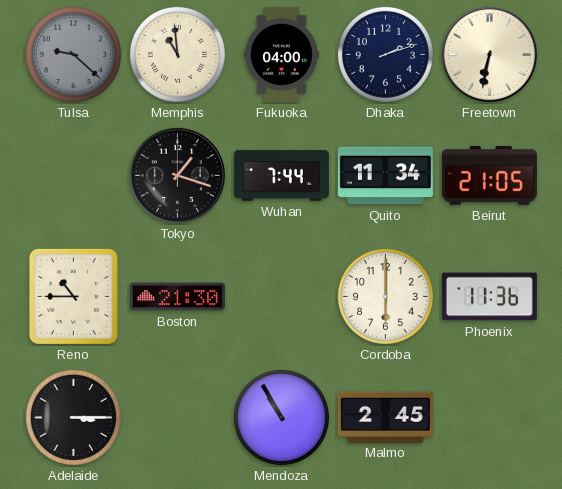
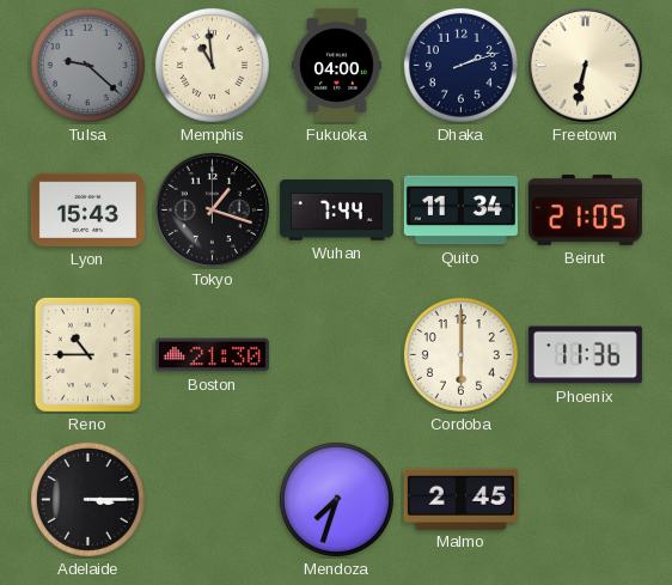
Lyon: none -> 15:43
Mendoza: 10:55 -> 7:33
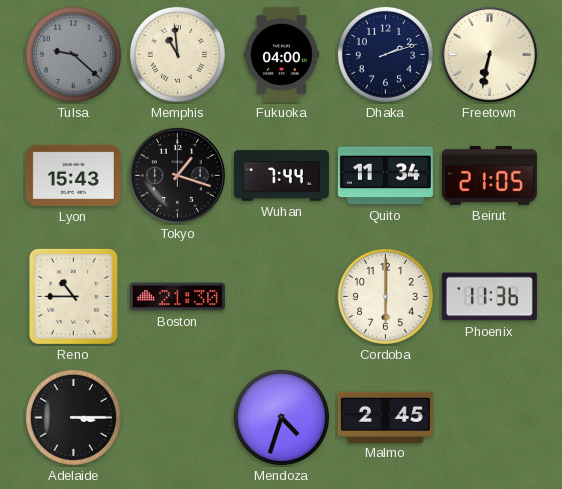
Mendoza: 7:33 -> 4:33
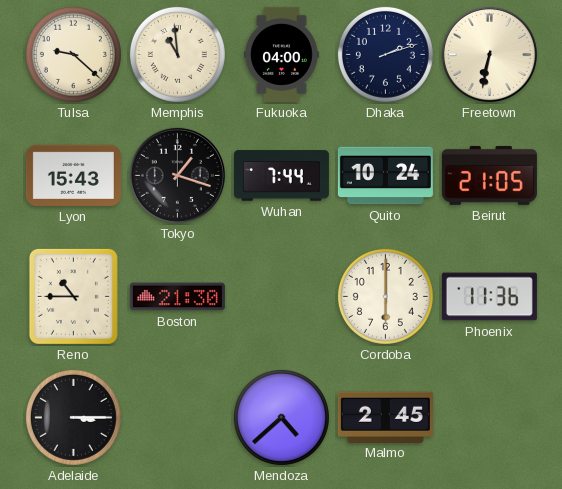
Tulsa dial: grey -> cream
Quito: 11:34 -> 10:24
Mendoza: 4:33 -> 4:38
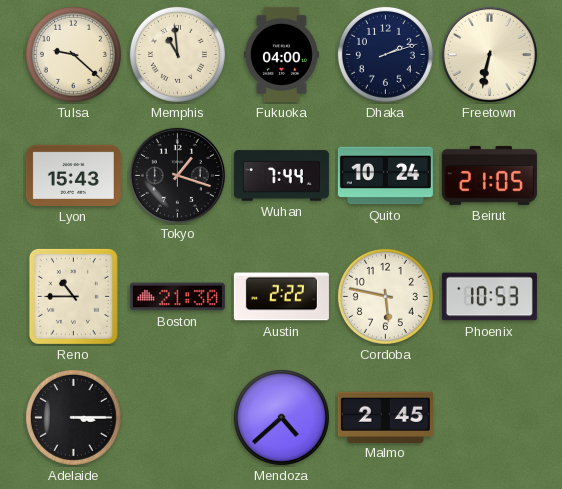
Austin: none -> 2:22
Cordoba: 6:00 -> 5:47
Phoenix: 11:36 -> 10:53
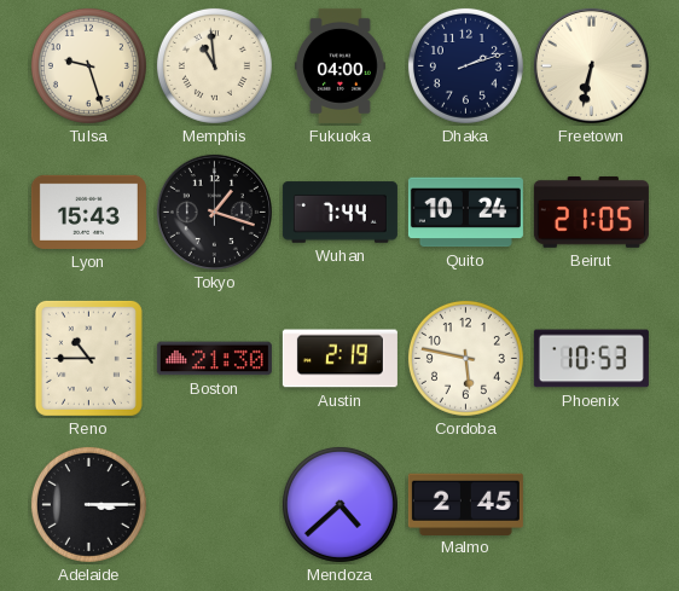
Tulsa: 9:22 -> 9:27
Austin: 2:22 -> 2:19
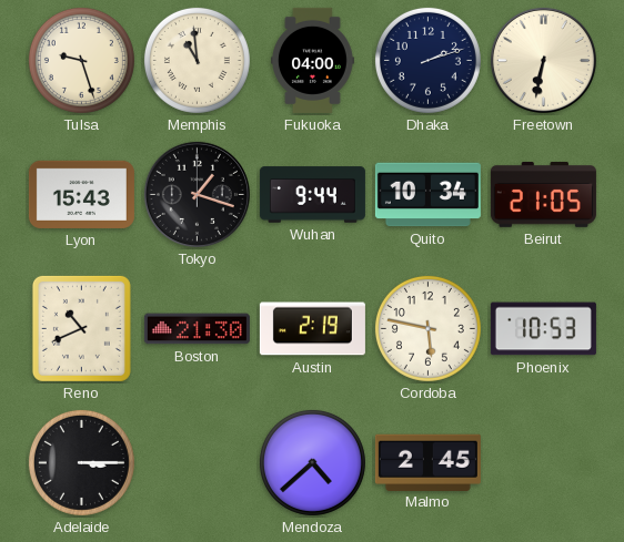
Wuhan: 7:44 -> 9:44
Quito: 10:24 -> 10:34
Reno: 10:45 -> 10:41
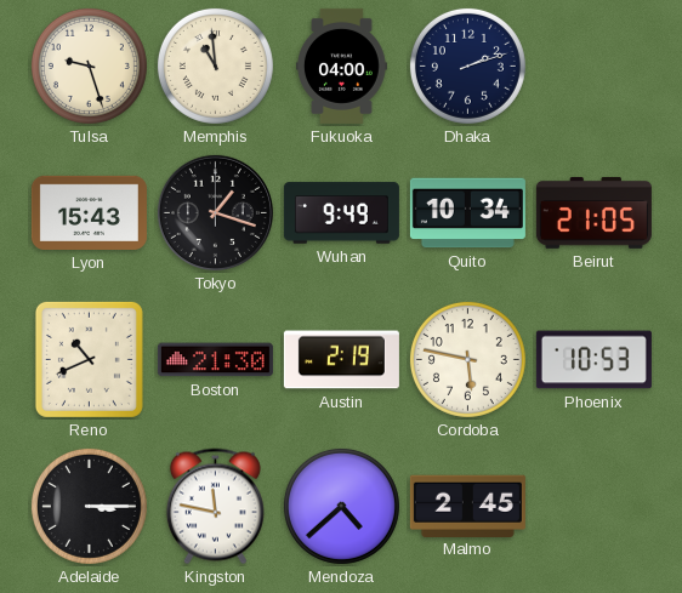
Freetown: 6:32 -> none
Wuhan: 9:44 -> 9:49
Kingston: none -> 11:47
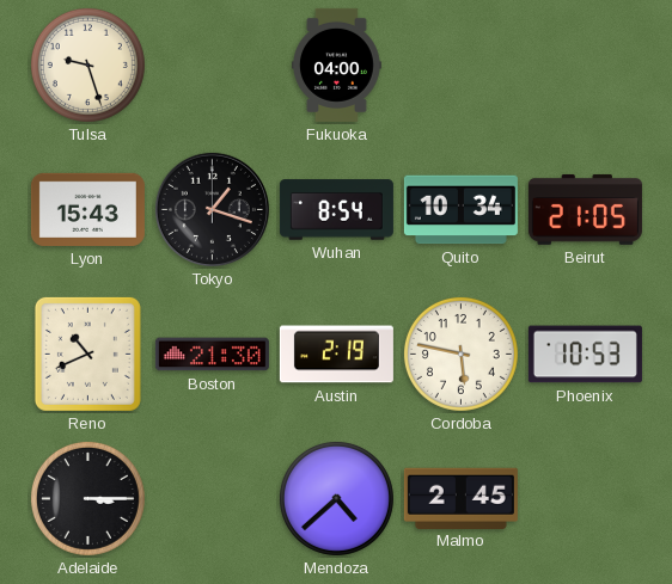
Memphis: 10:59 -> none
Dhaka: 2:12 -> none
Wuhan: 9:49 -> 8:54
Kingston: 11:47 -> none
